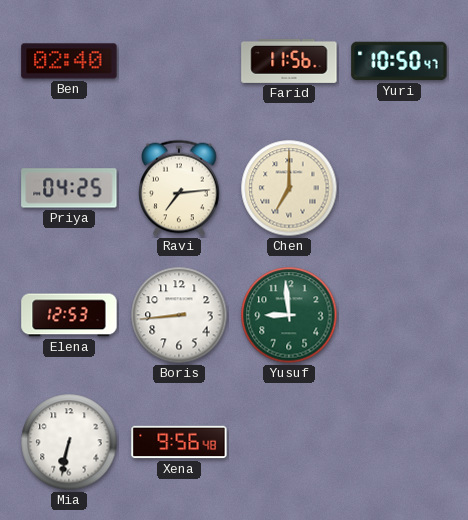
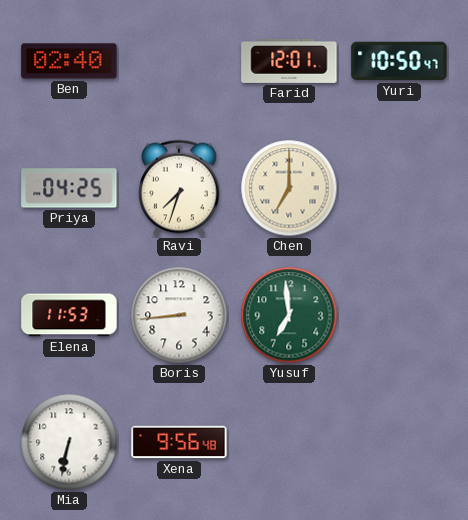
Farid: 11:56 -> 12:01
Ravi: 7:14 -> 7:33
Elena: 12:53 -> 11:53
Yusuf: 8:59 -> 6:59
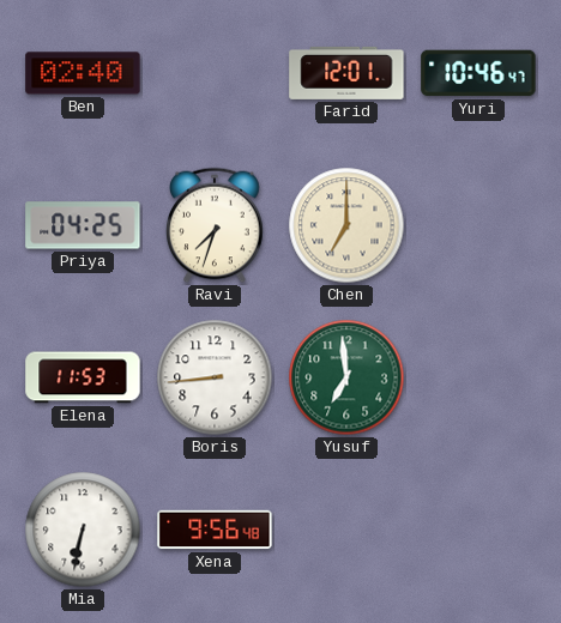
Yuri: 10:50 -> 10:46
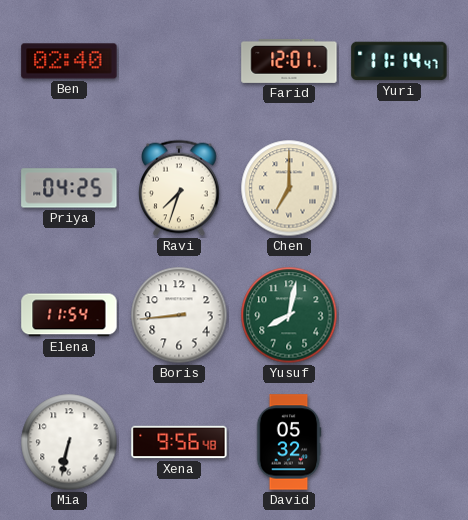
Yuri: 10:46 -> 11:14
Elena: 11:53 -> 11:54
Yusuf: 6:59 -> 8:02
David: none -> 05:32
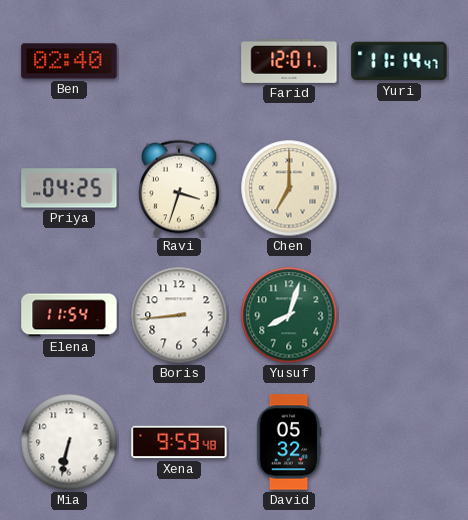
Ravi: 7:33 -> 3:33
Yusuf: 8:02 -> 8:03
Xena: 9:56 -> 9:59
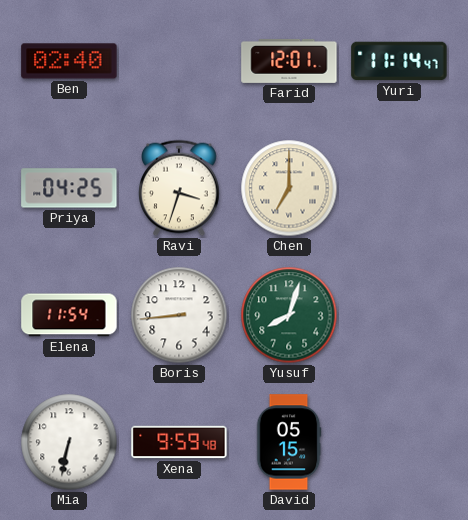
David: 05:32 -> 05:15
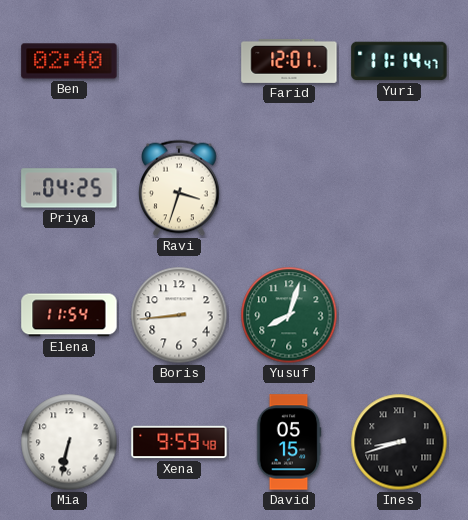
Chen: 7:00 -> none
Ines: none -> 8:42
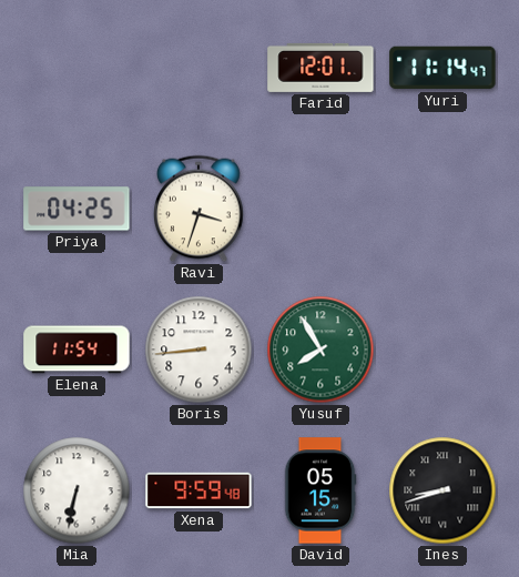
Ben: 02:40 -> none
Yusuf: 8:03 -> 7:55
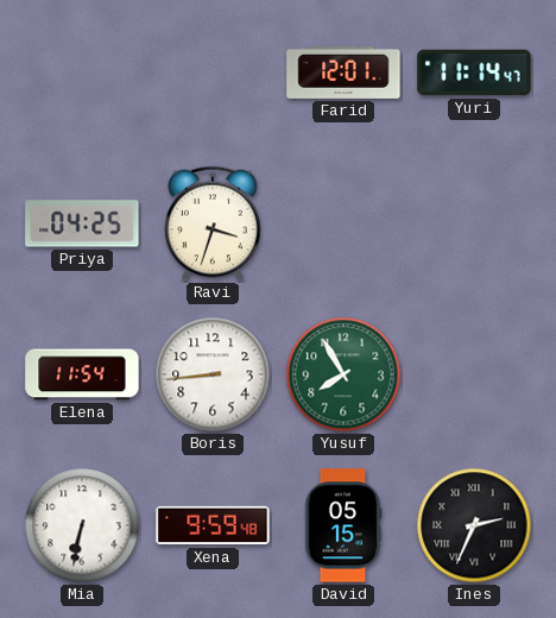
Ines: 8:42 -> 2:34
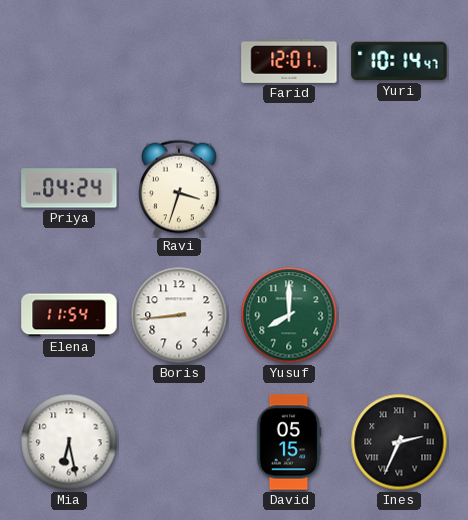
Yuri: 11:14 -> 10:14
Priya: 04:25 -> 04:24
Yusuf: 7:55 -> 8:00
Mia: 6:32 -> 6:28
Xena: 9:59 -> none
